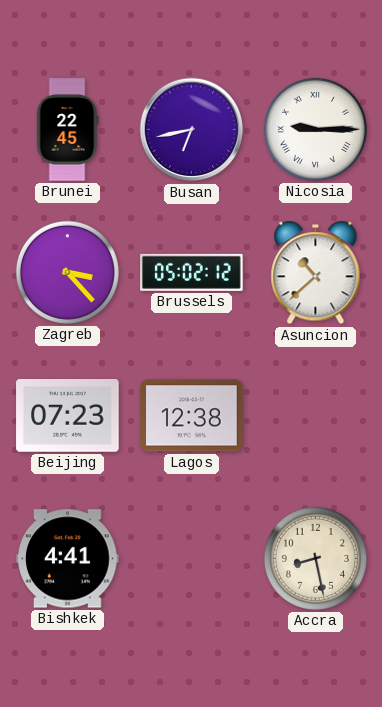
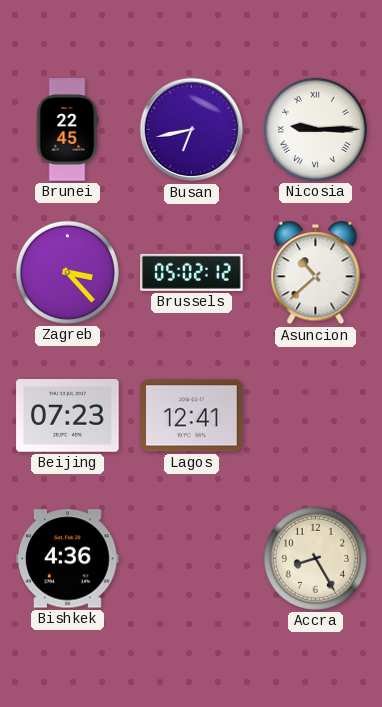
Lagos: 12:38 -> 12:41
Bishkek: 4:41 -> 4:36
Accra: 8:28 -> 8:25
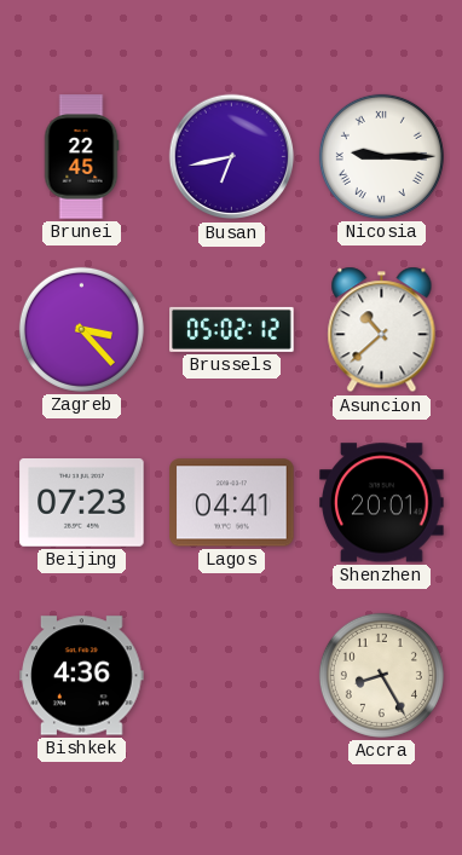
Lagos: 12:41 -> 04:41
Shenzhen: none -> 20:01
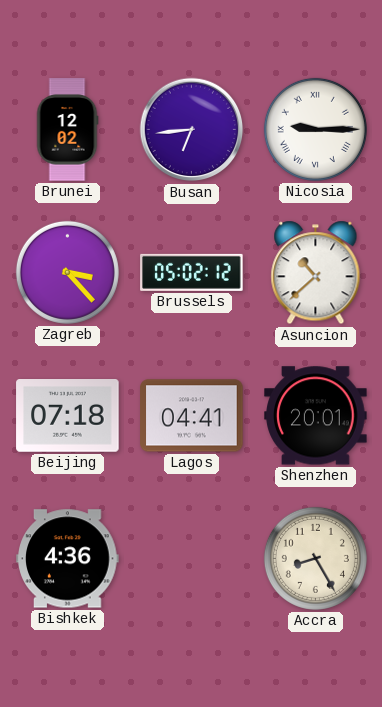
Brunei: 22:45 -> 12:02
Busan: 6:43 -> 6:44
Beijing: 07:23 -> 07:18
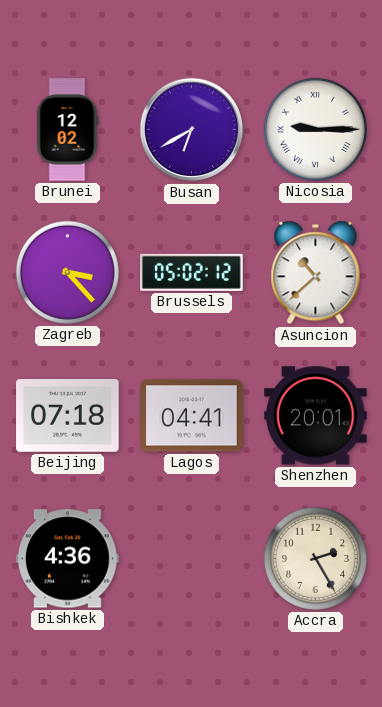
Busan: 6:44 -> 6:40
Accra: 8:25 -> 2:25
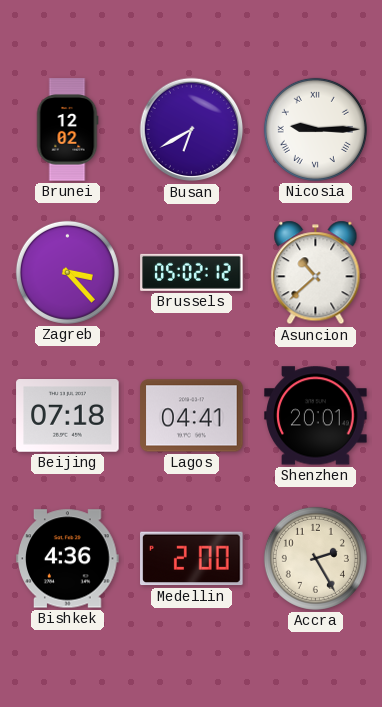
Medellin: none -> 2:00
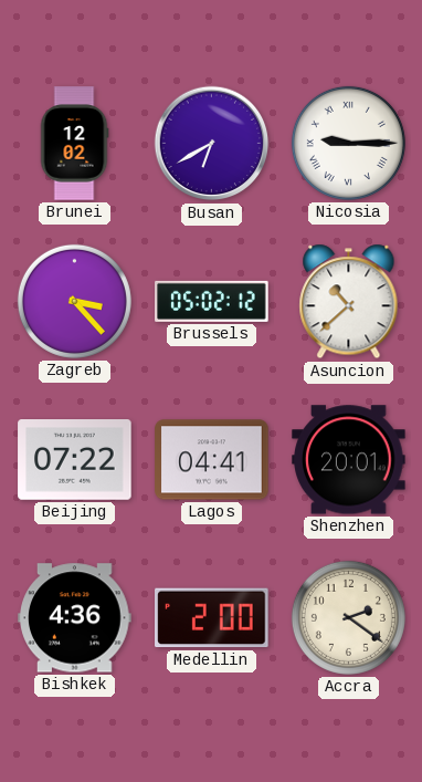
Beijing: 07:18 -> 07:22
Accra: 2:25 -> 2:21
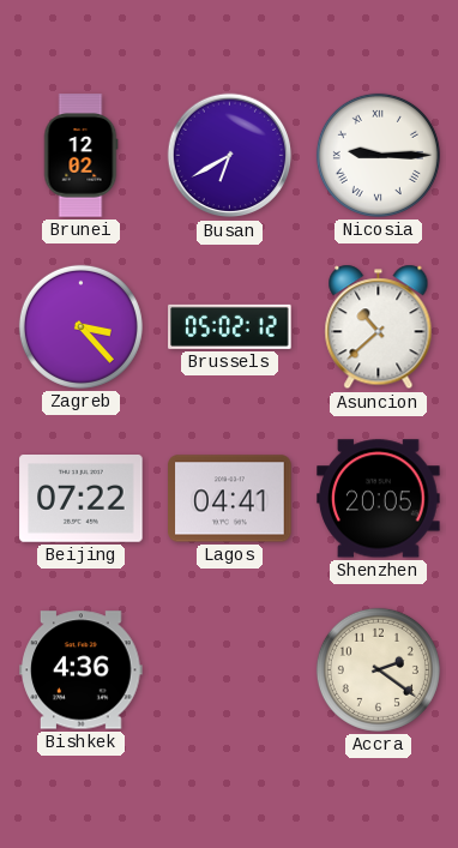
Shenzhen: 20:01 -> 20:05
Medellin: 2:00 -> none
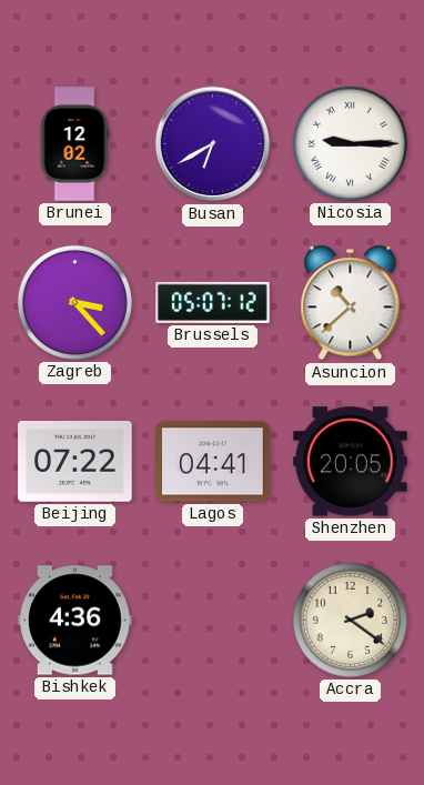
Brussels: 05:02 -> 05:07
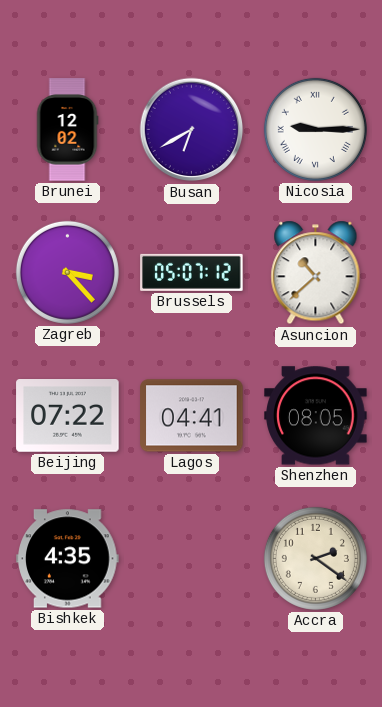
Shenzhen: 20:05 -> 08:05
Bishkek: 4:36 -> 4:35
